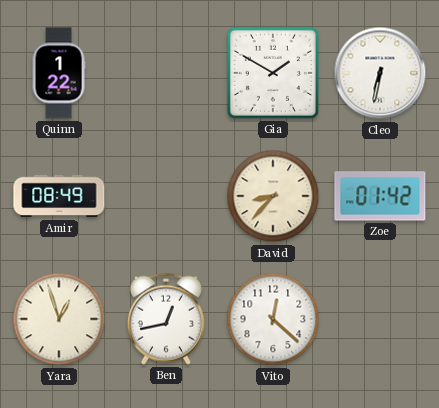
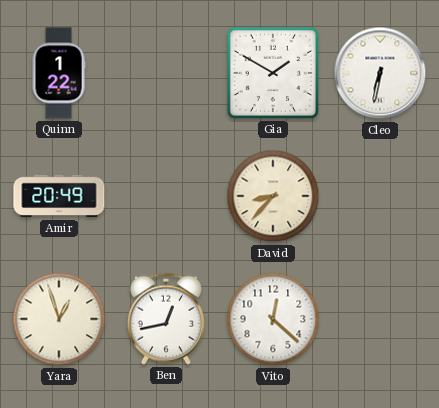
Amir: 08:49 -> 20:49
Zoe: 01:42 -> none
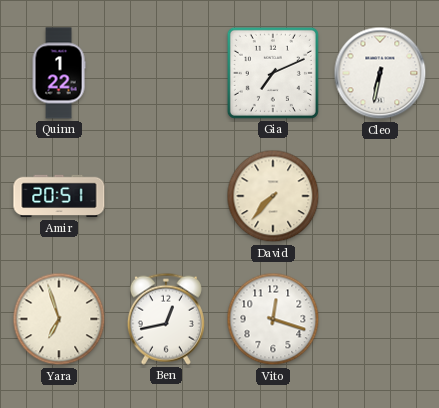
Gia: 1:50 -> 7:11
Amir: 20:49 -> 20:51
David: 8:37 -> 7:37
Yara: 12:57 -> 6:57
Vito: 12:22 -> 12:18
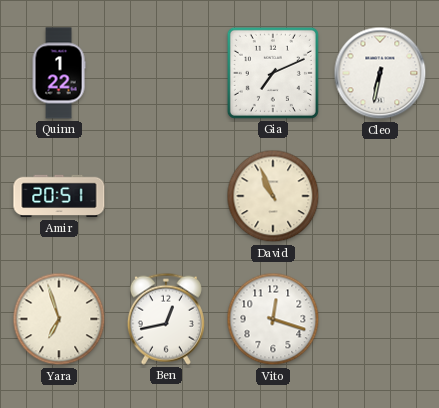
David: 7:37 -> 10:56
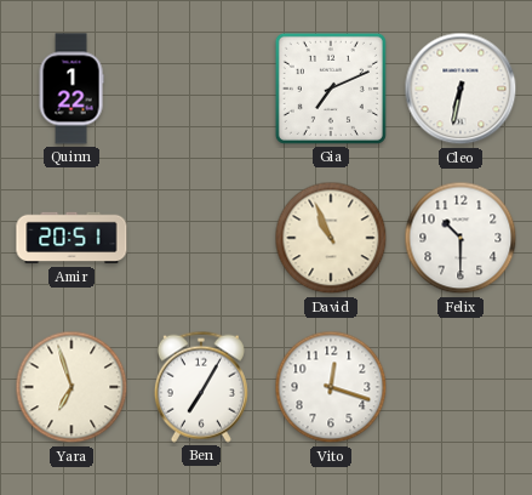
Felix: none -> 10:30
Ben: 12:43 -> 7:05
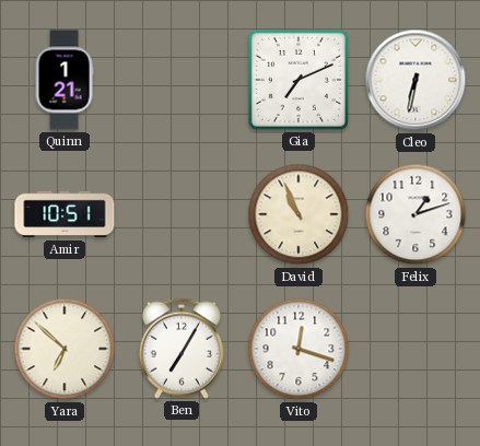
Quinn: 1:22 -> 1:21
Amir: 20:51 -> 10:51
Felix: 10:30 -> 1:12
Yara: 6:57 -> 6:52
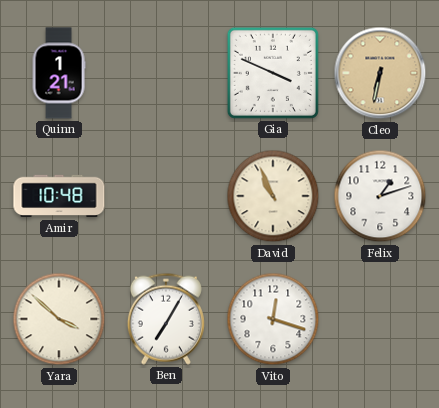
Gia: 7:11 -> 3:49
Cleo dial: white -> champagne
Amir: 10:51 -> 10:48
Yara: 6:52 -> 3:52
